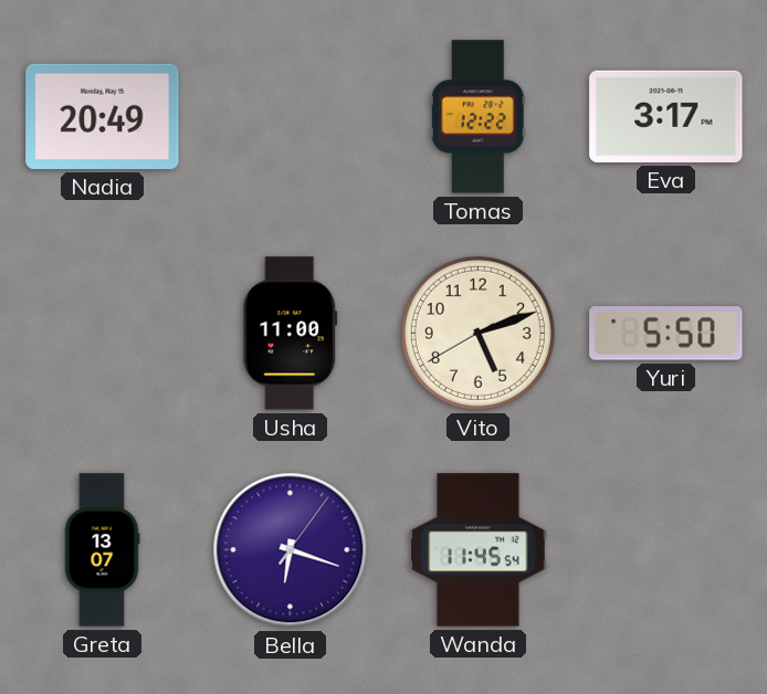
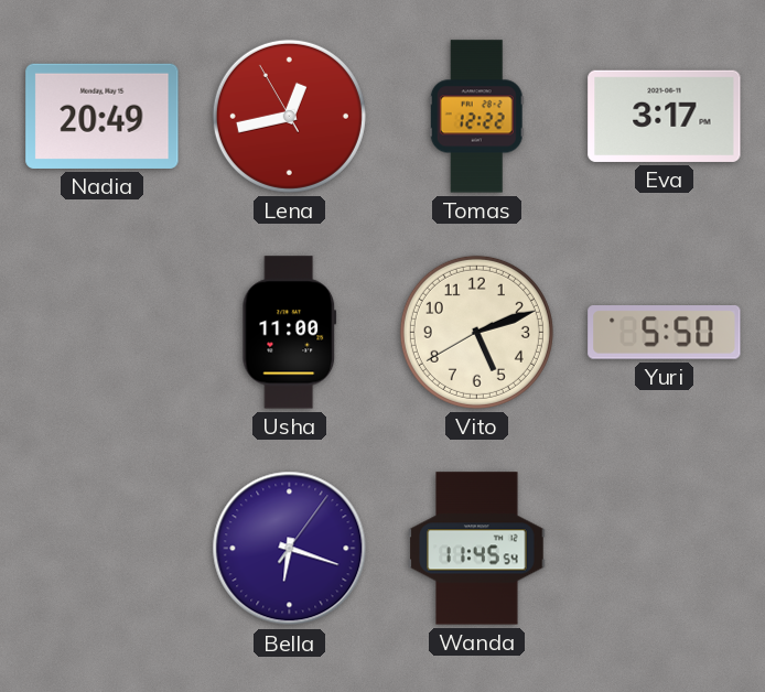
Lena: none -> 12:42
Greta: 13:07 -> none
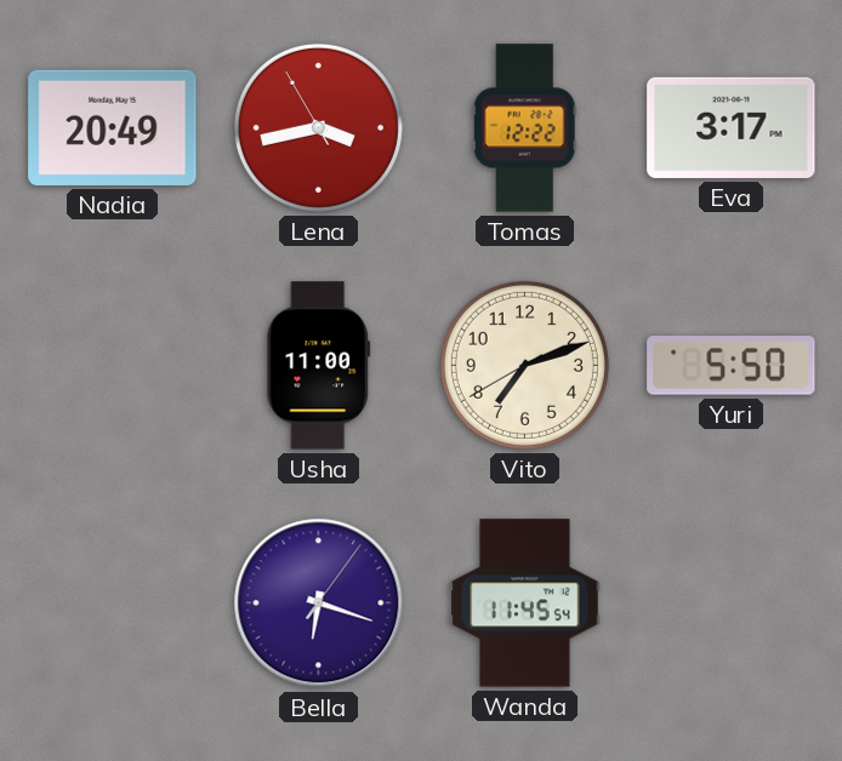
Lena: 12:42 -> 3:42
Vito: 5:11 -> 7:11
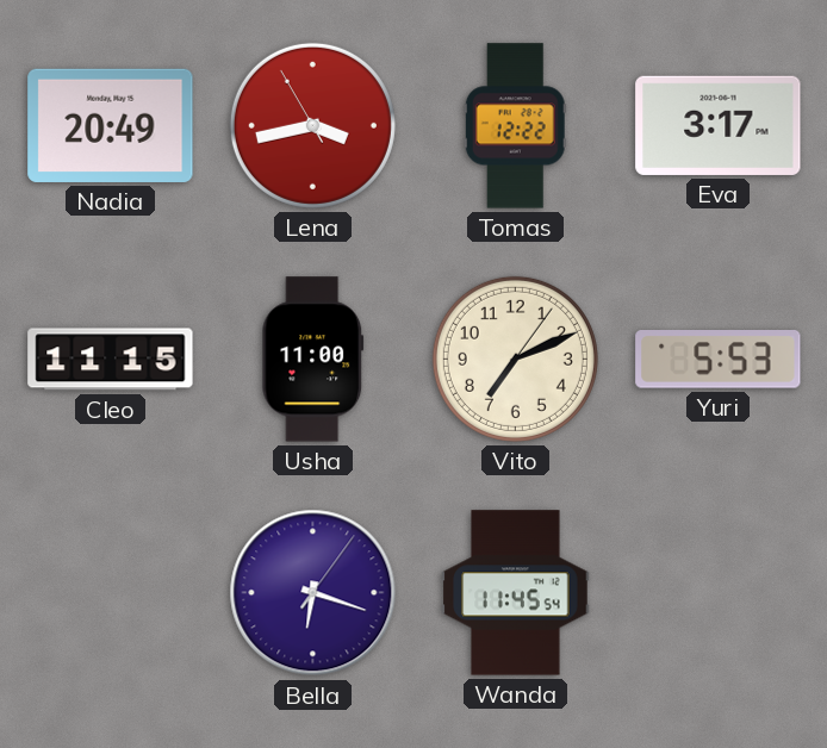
Cleo: none -> 11:15
Vito: 7:11:40 -> 7:11:06
Yuri: 5:50 -> 5:53
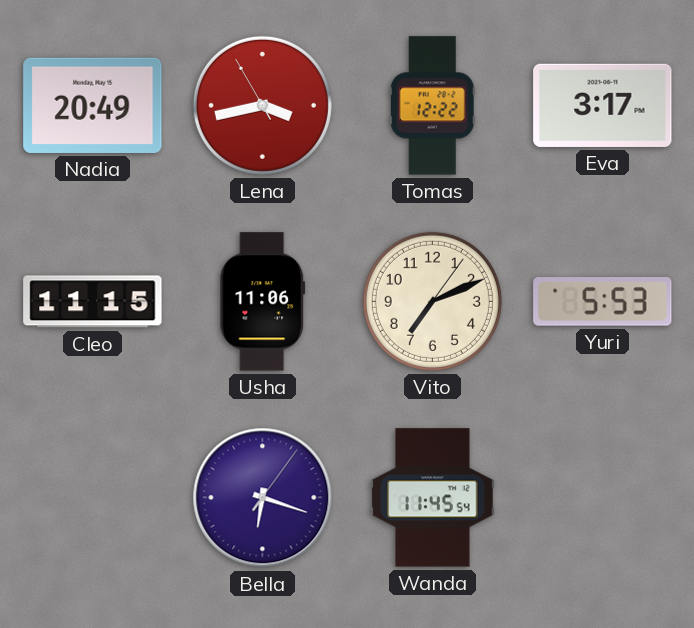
Usha: 11:00 -> 11:06
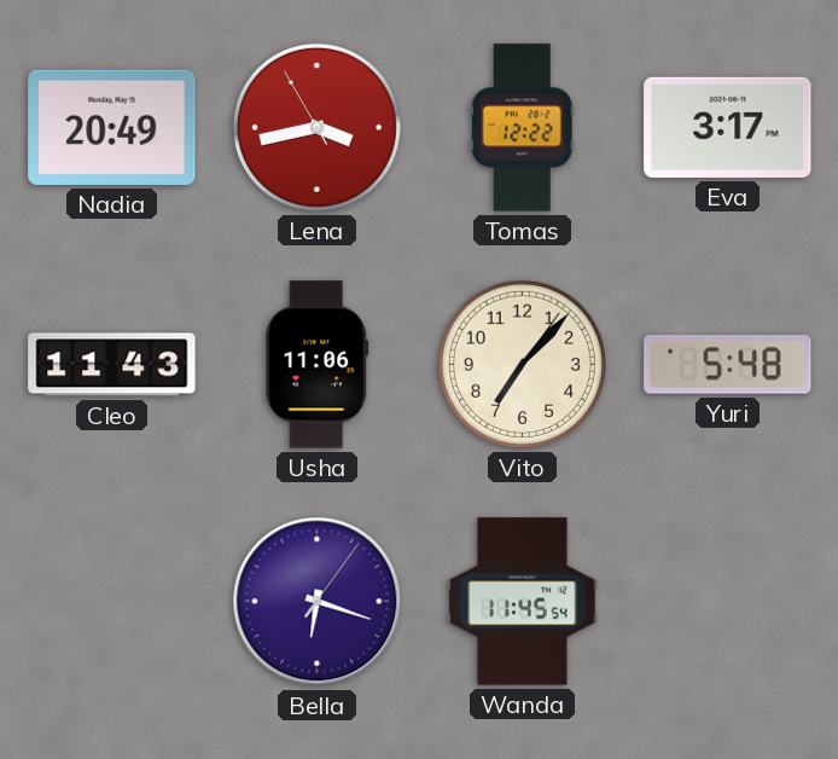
Cleo: 11:15 -> 11:43
Vito: 7:11 -> 7:07
Yuri: 5:53 -> 5:48
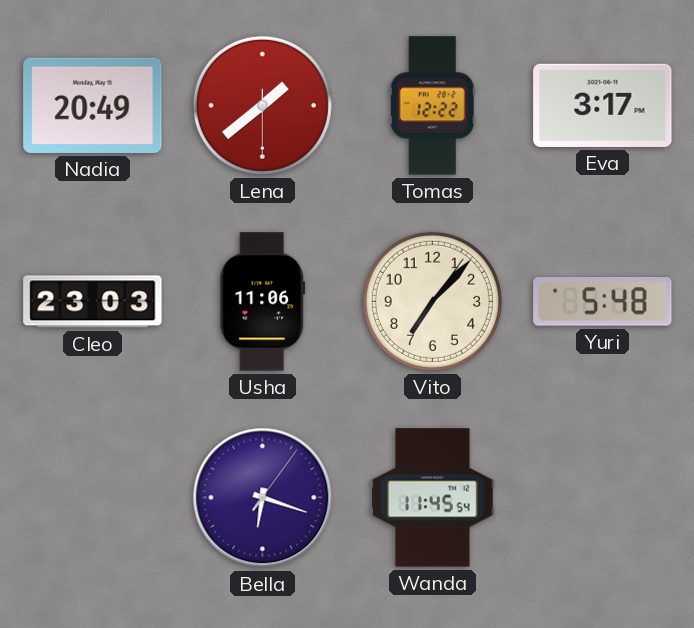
Lena: 3:42 -> 1:38
Cleo: 11:43 -> 23:03
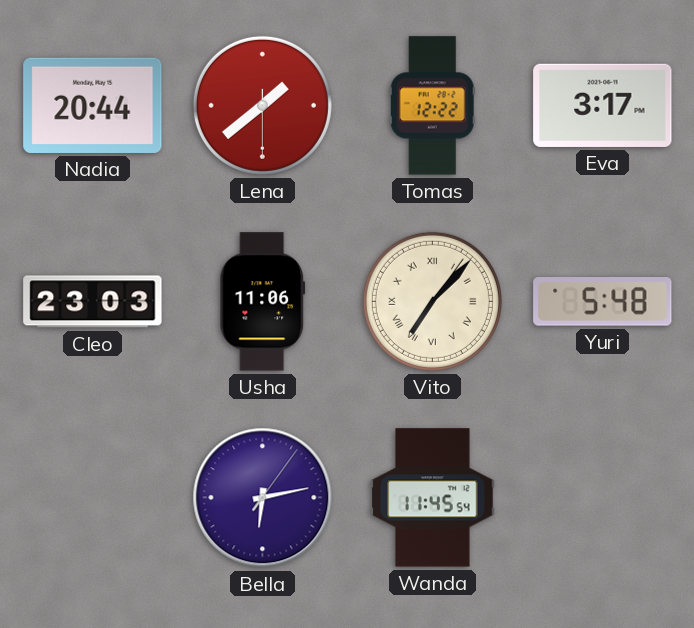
Nadia: 20:49 -> 20:44
Vito numerals: Arabic -> Roman
Bella: 6:18 -> 6:13
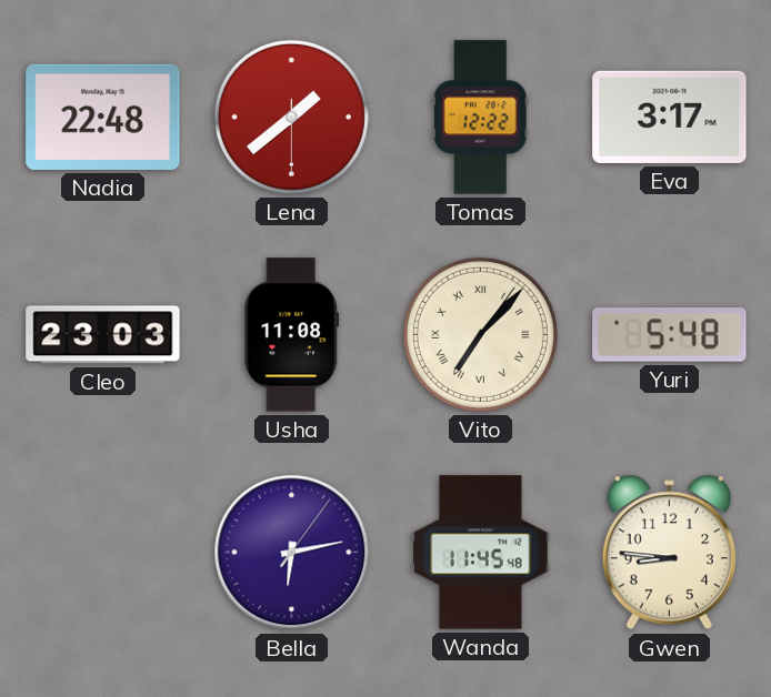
Nadia: 20:44 -> 22:48
Usha: 11:06 -> 11:08
Wanda: 11:45:54 -> 11:45:48
Gwen: none -> 8:46
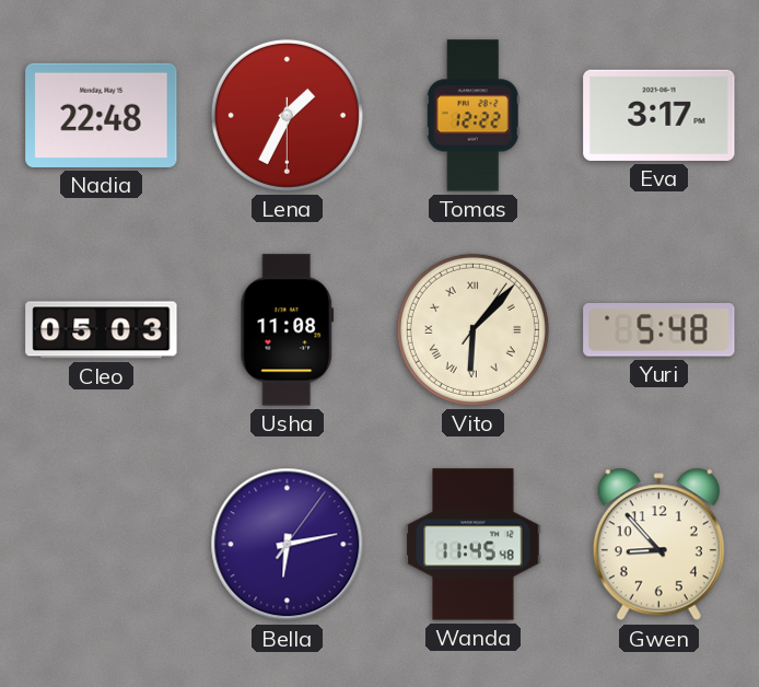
Lena: 1:38 -> 1:34
Cleo: 23:03 -> 05:03
Vito: 7:07 -> 6:07
Gwen: 8:46 -> 8:53
